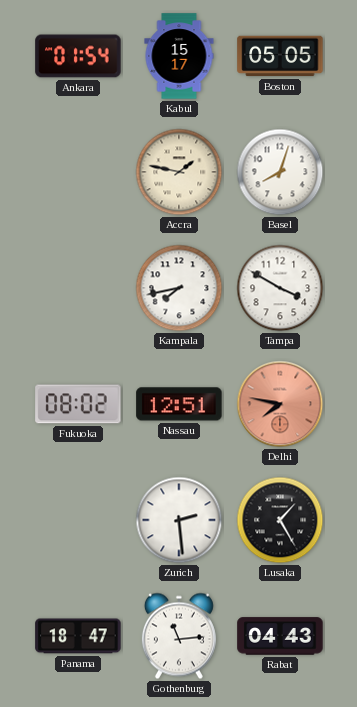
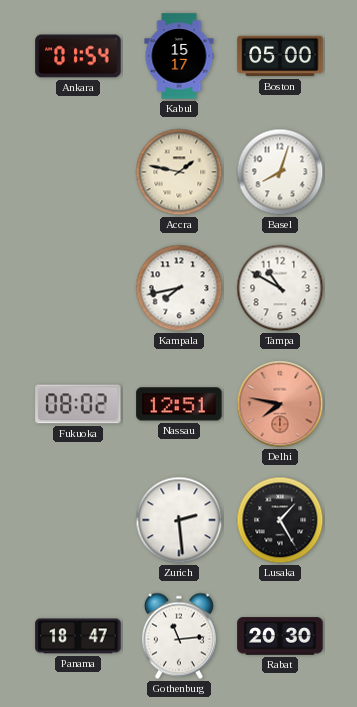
Boston: 05:05 -> 05:00
Tampa: 3:50 -> 10:50
Rabat: 04:43 -> 20:30
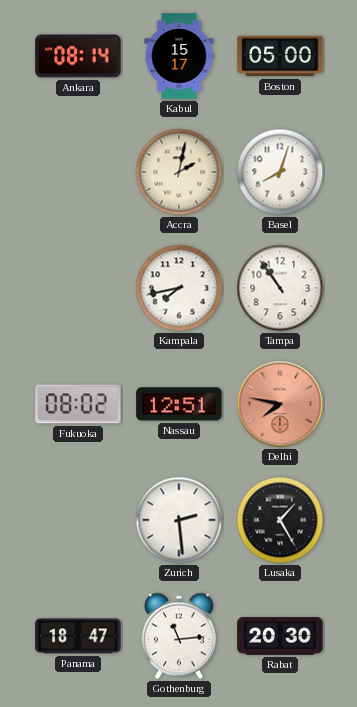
Ankara: 01:54 -> 08:14
Accra: 1:47 -> 2:02
Tampa: 10:50 -> 10:54
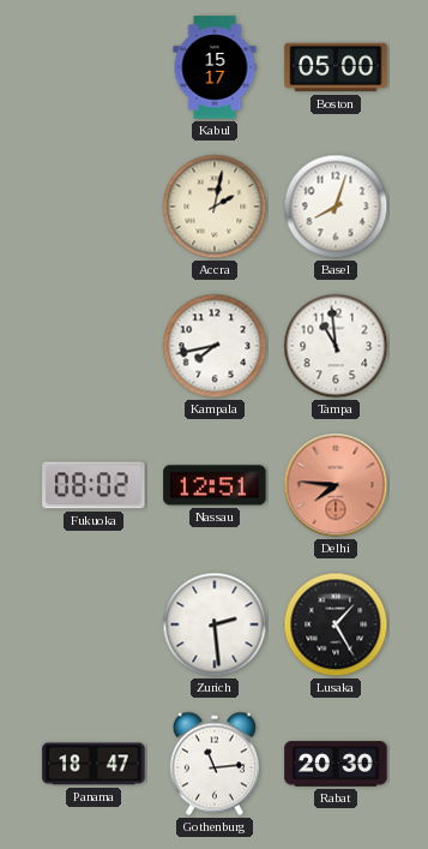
Ankara: 08:14 -> none
Tampa: 10:54 -> 10:59
Delhi: 7:47 -> 7:46
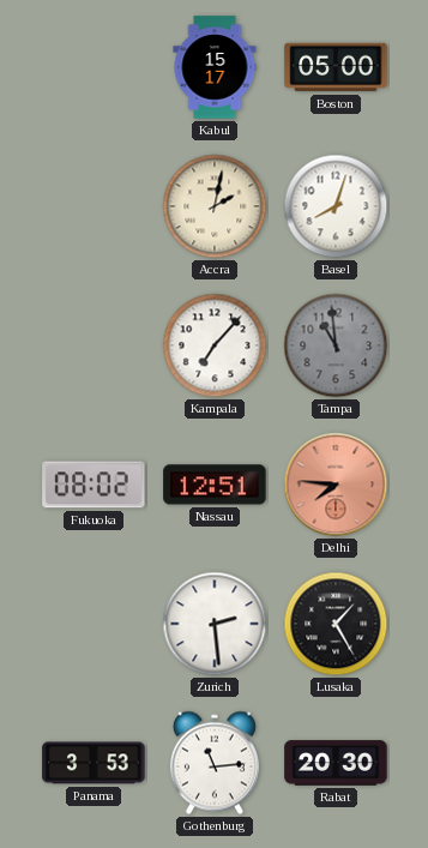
Kampala: 7:43 -> 7:07
Tampa dial: white -> grey
Panama: 18:47 -> 3:53
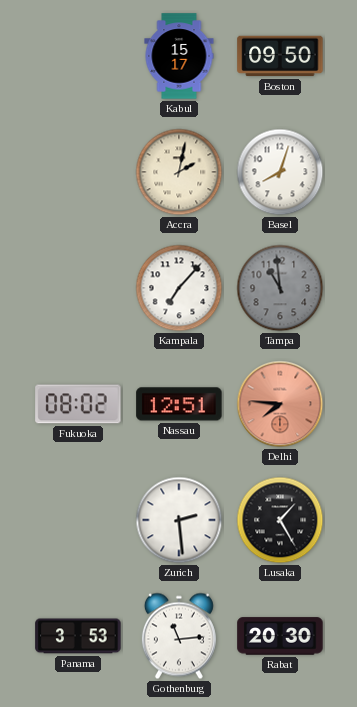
Boston: 05:00 -> 09:50
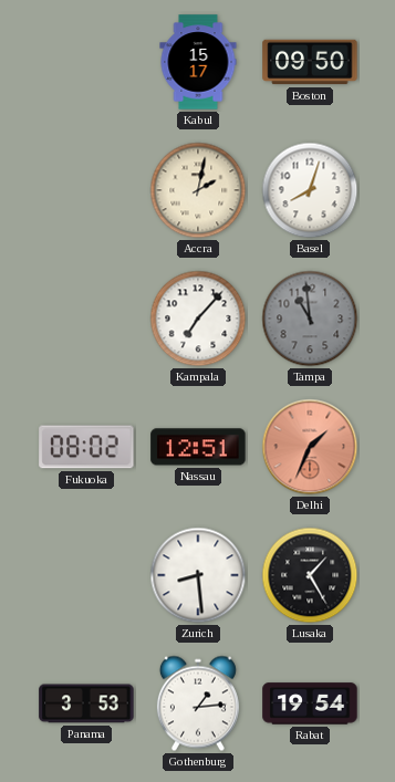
Delhi: 7:46 -> 1:34
Zurich: 2:29 -> 8:29
Gothenburg: 11:14 -> 1:14
Rabat: 20:30 -> 19:54
